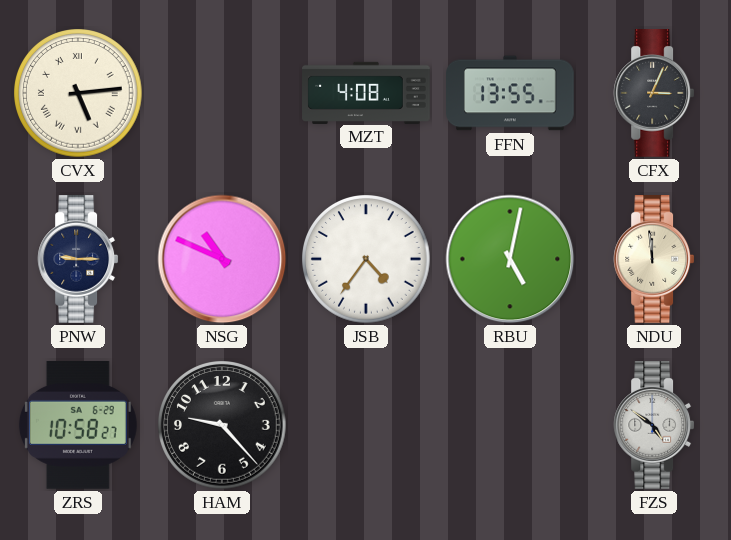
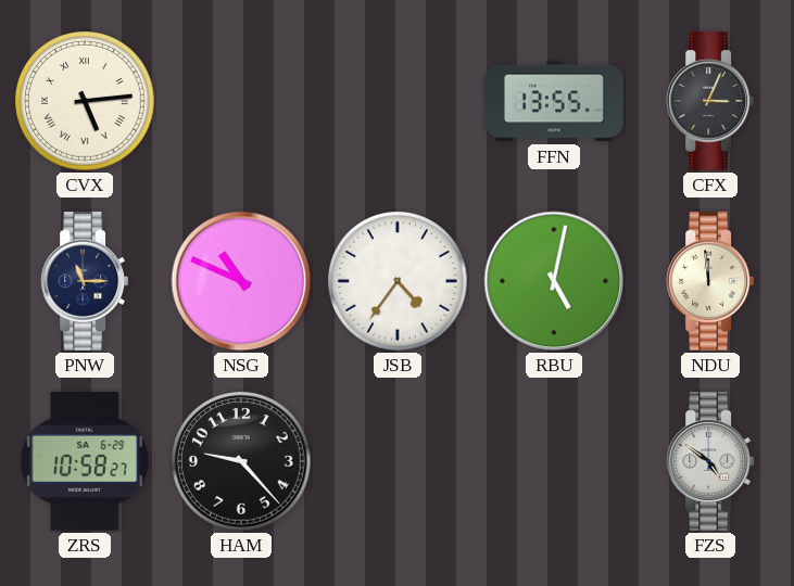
MZT: 4:08 -> none
PNW: 9:15 -> 11:15
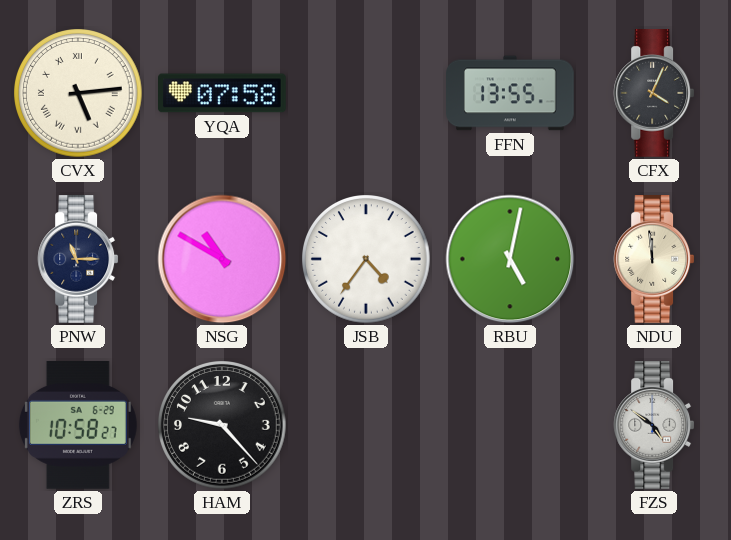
YQA: none -> 07:58
CFX: 3:04 -> 4:04
NSG: 10:49 -> 10:50
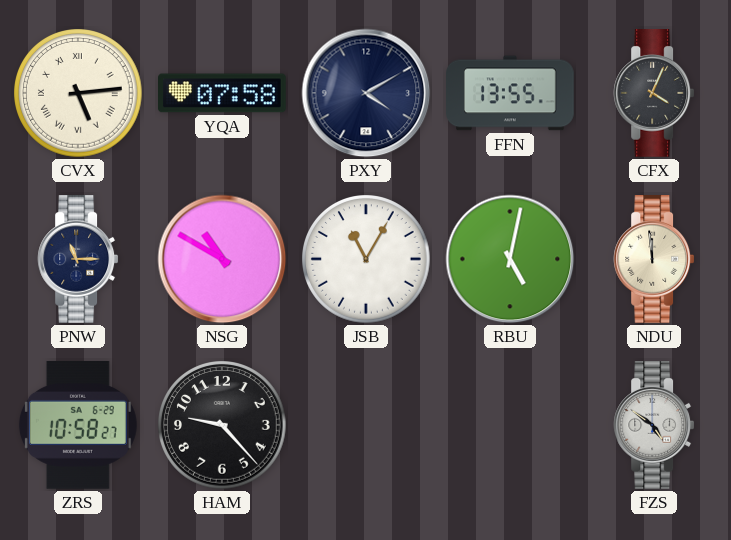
PXY: none -> 4:10
JSB: 4:36 -> 11:05
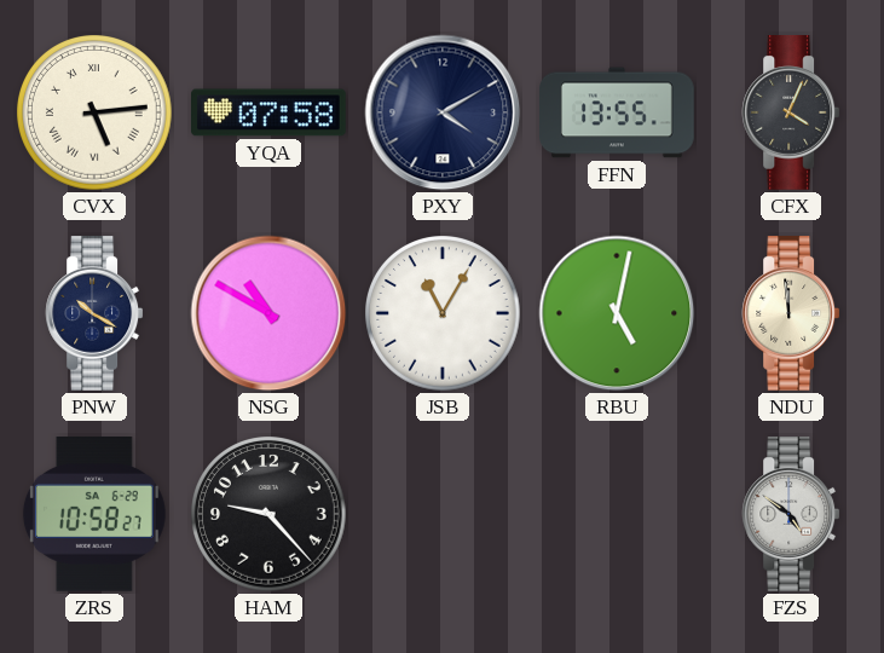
PNW: 11:15 -> 10:20
